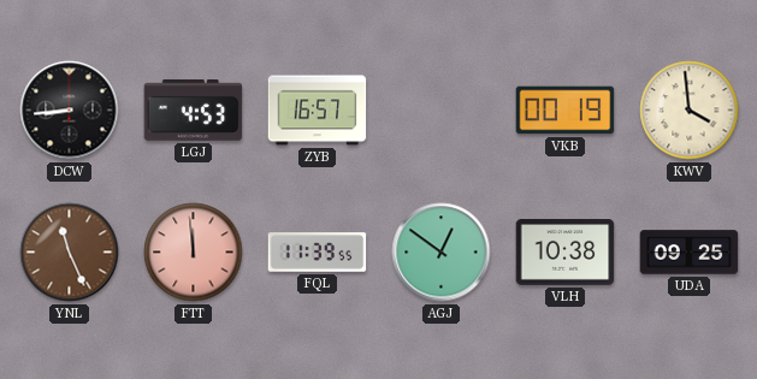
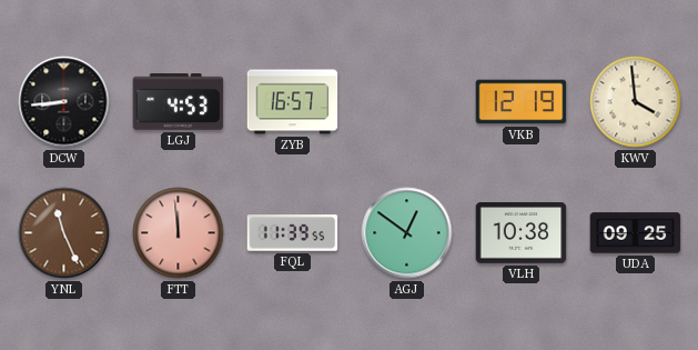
VKB: 00:19 -> 12:19
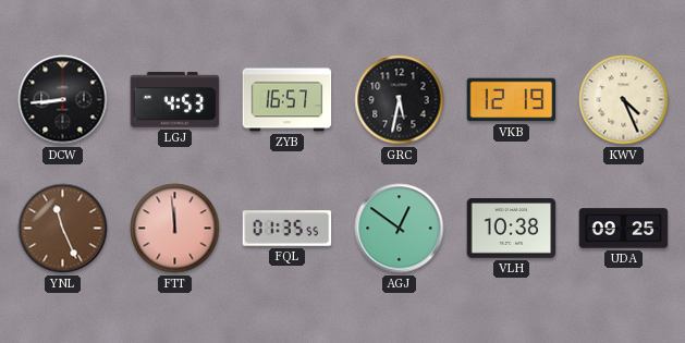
GRC: none -> 5:32
KWV: 3:59 -> 4:26
FQL: 11:39 -> 01:35
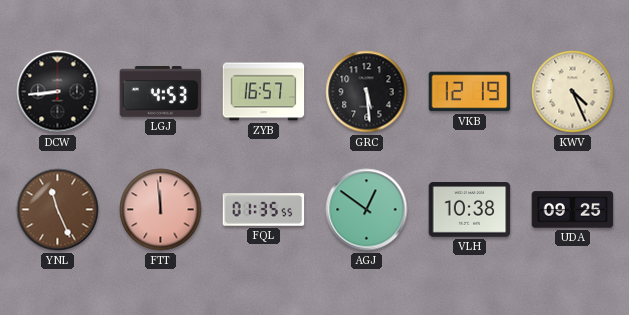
GRC: 5:32 -> 5:29
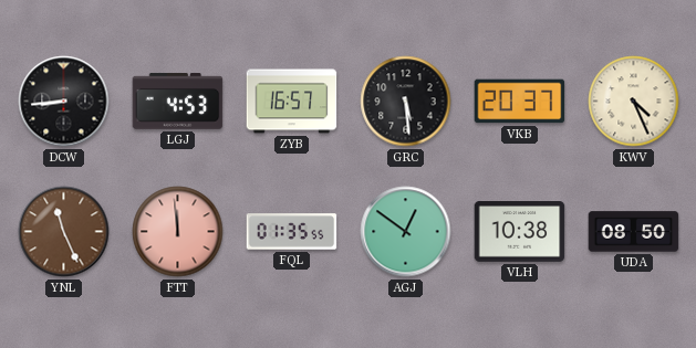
VKB: 12:19 -> 20:37
UDA: 09:25 -> 08:50
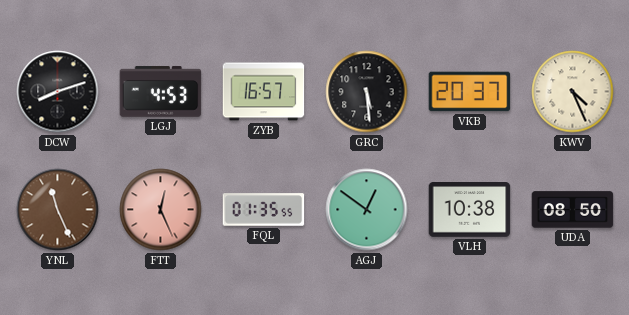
DCW: 8:44 -> 8:12
FTT: 11:59 -> 12:26
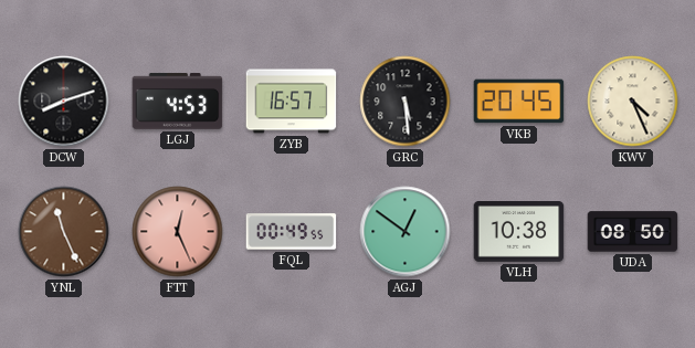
VKB: 20:37 -> 20:45
FQL: 01:35 -> 00:49
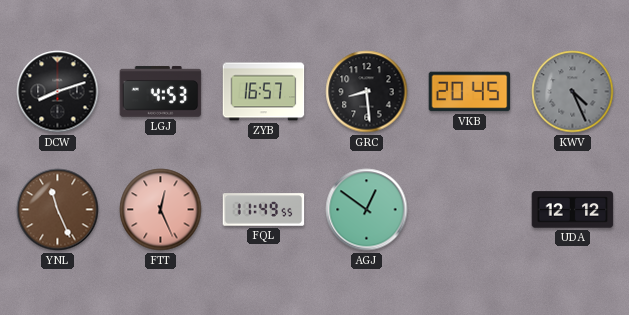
GRC: 5:29 -> 8:29
KWV dial: cream -> grey
FQL: 00:49 -> 11:49
VLH: 10:38 -> none
UDA: 08:50 -> 12:12
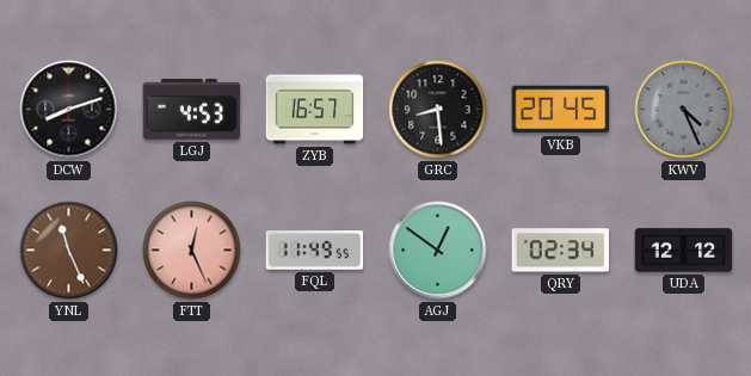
QRY: none -> 02:34
